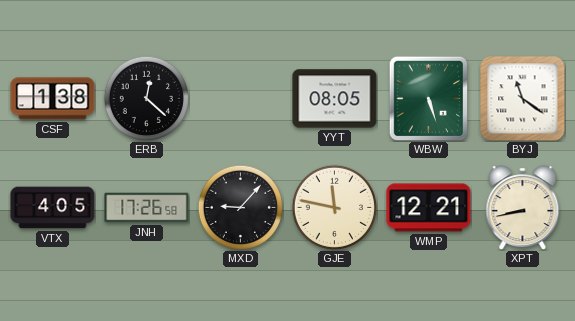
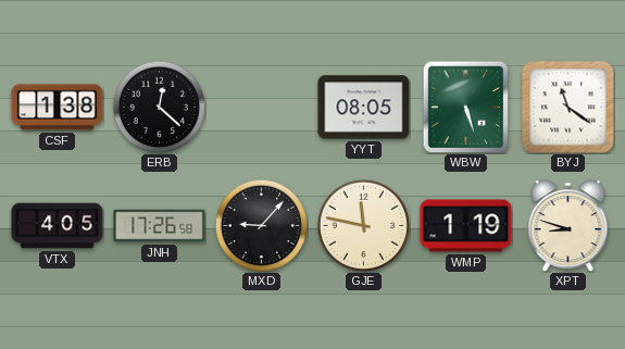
WMP: 12:21 -> 1:19
XPT: 8:43 -> 8:48
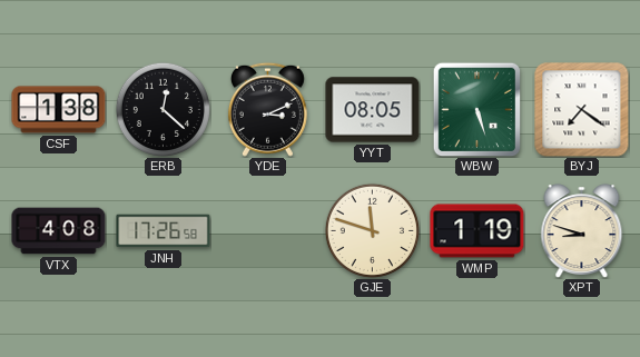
YDE: none -> 3:11
BYJ: 11:21 -> 7:21
VTX: 4:05 -> 4:08
MXD: 9:07 -> none
GJE: 11:47 -> 11:48
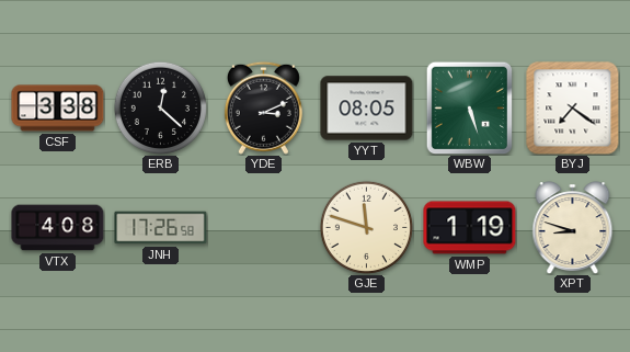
CSF: 1:38 -> 3:38
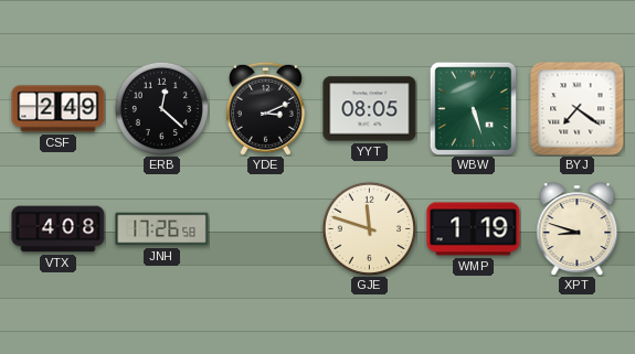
CSF: 3:38 -> 2:49
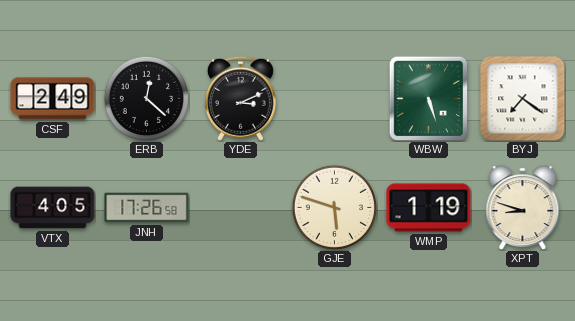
YYT: 08:05 -> none
VTX: 4:08 -> 4:05
GJE: 11:48 -> 5:48
